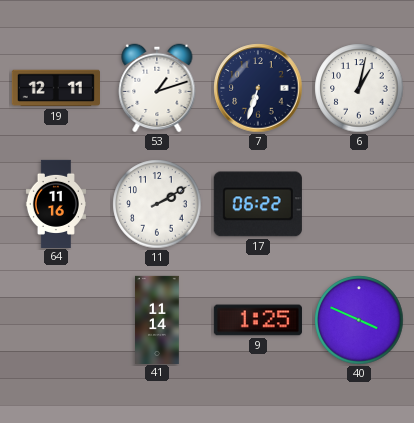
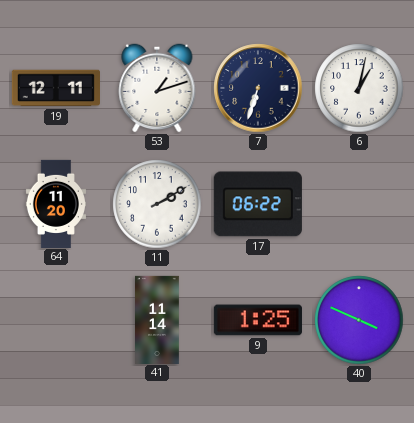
64: 11:16 -> 11:20
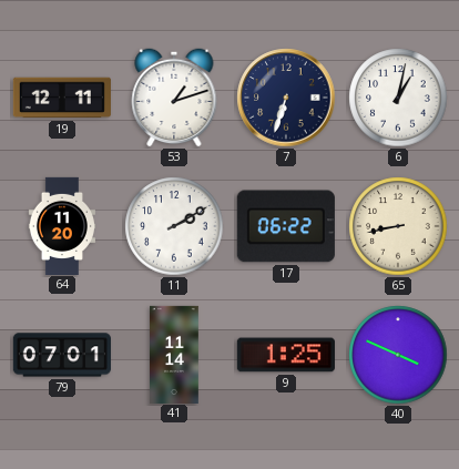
65: none -> 8:43
79: none -> 07:01
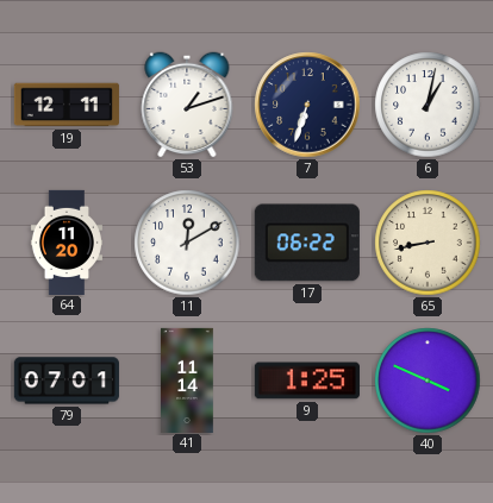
11: 2:10 -> 12:10
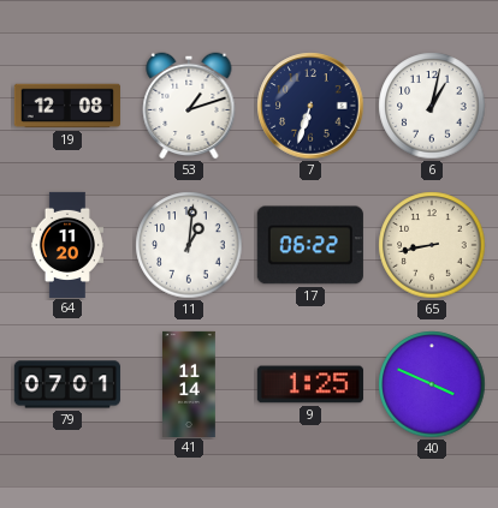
19: 12:11 -> 12:08
11: 12:10 -> 1:01
